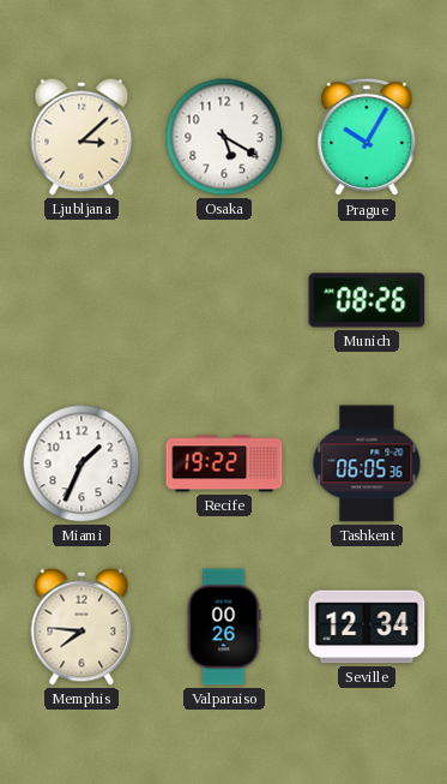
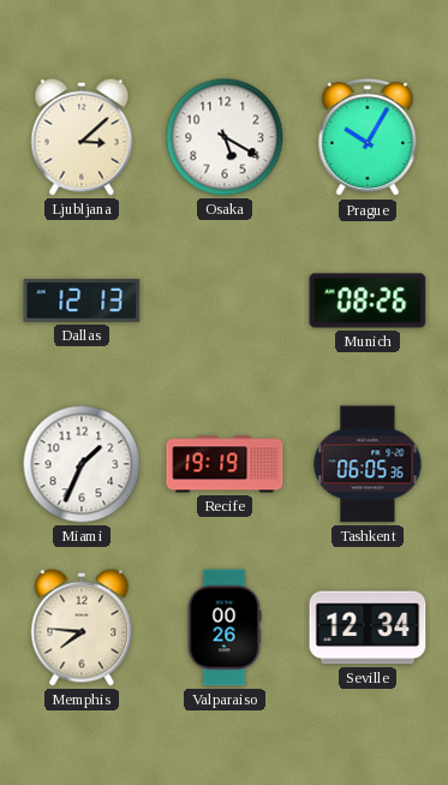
Dallas: none -> 12:13
Recife: 19:22 -> 19:19
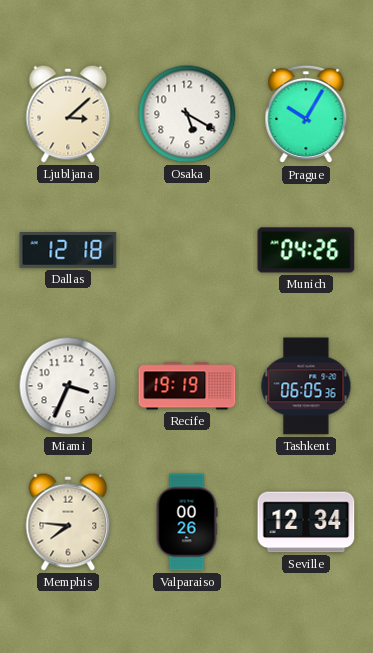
Dallas: 12:13 -> 12:18
Munich: 08:26 -> 04:26
Miami: 1:34 -> 3:34
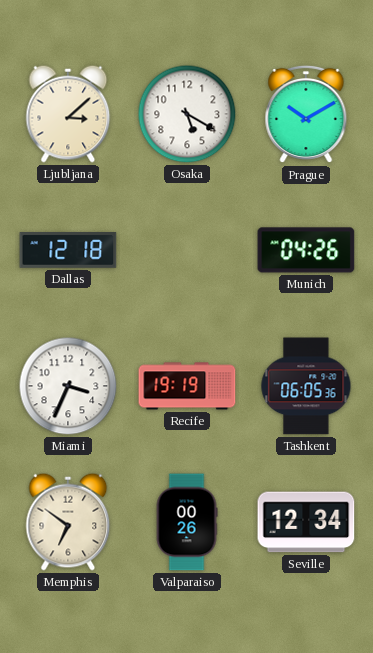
Prague: 10:05 -> 10:10
Memphis: 7:46 -> 6:51
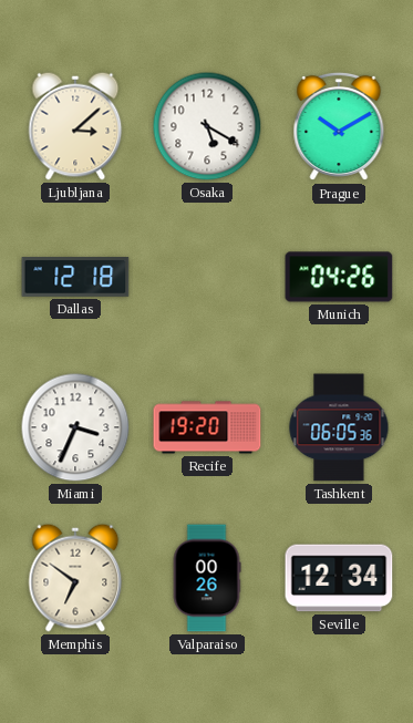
Recife: 19:19 -> 19:20
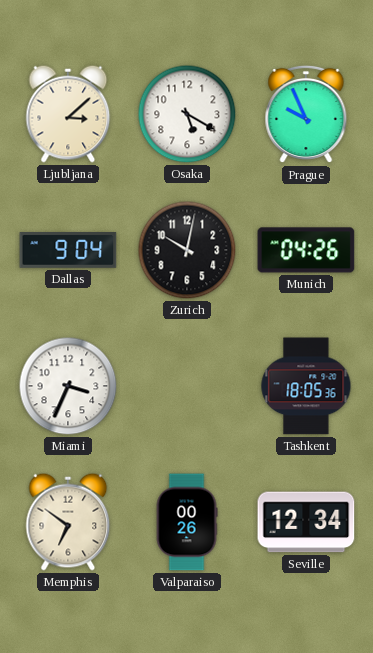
Prague: 10:10 -> 9:56
Dallas: 12:18 -> 9:04
Zurich: none -> 10:02
Recife: 19:20 -> none
Tashkent: 06:05 -> 18:05
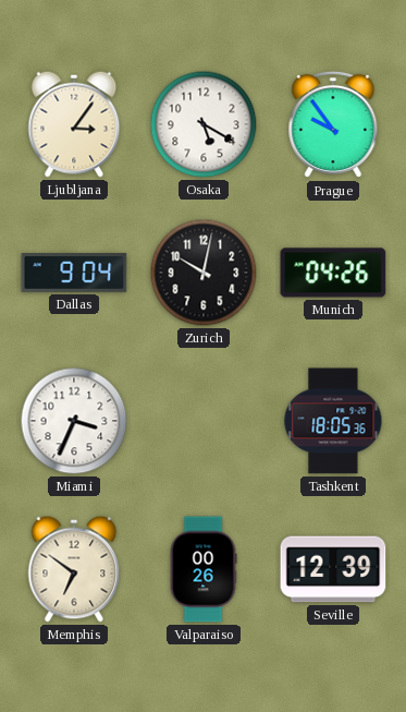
Ljubljana: 3:08 -> 3:06
Prague: 9:56 -> 9:54
Seville: 12:34 -> 12:39
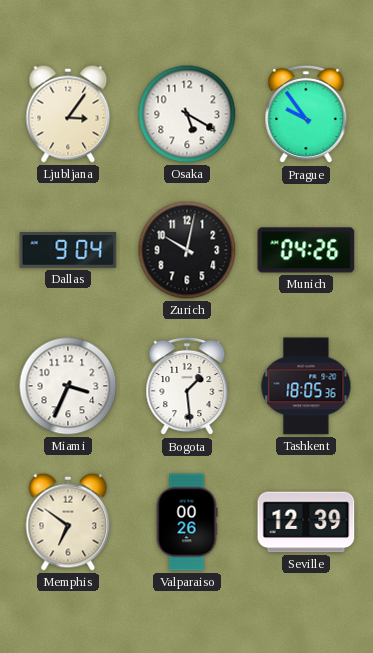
Bogota: none -> 1:29
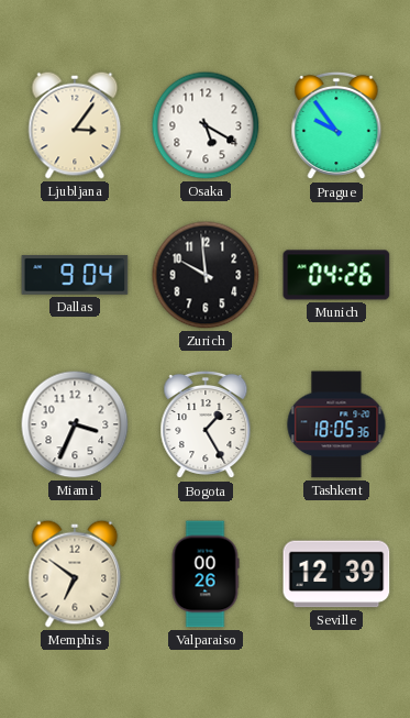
Zurich: 10:02 -> 9:59
Bogota: 1:29 -> 1:25
